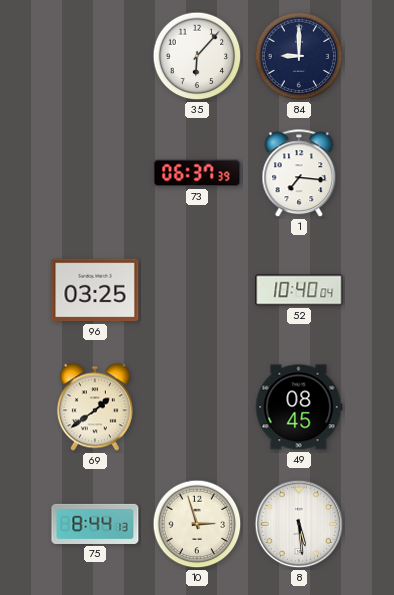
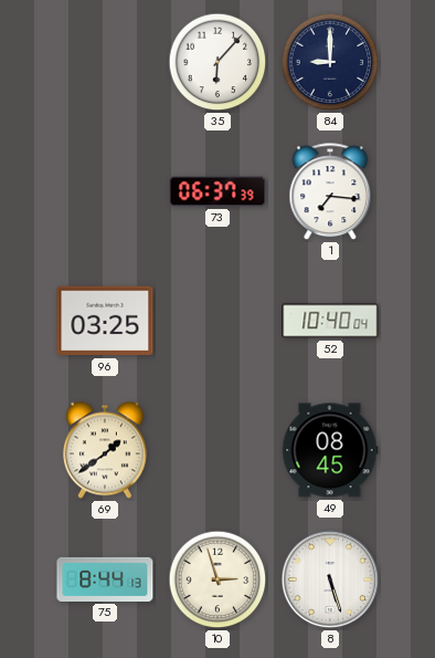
8: 5:29 -> 5:27
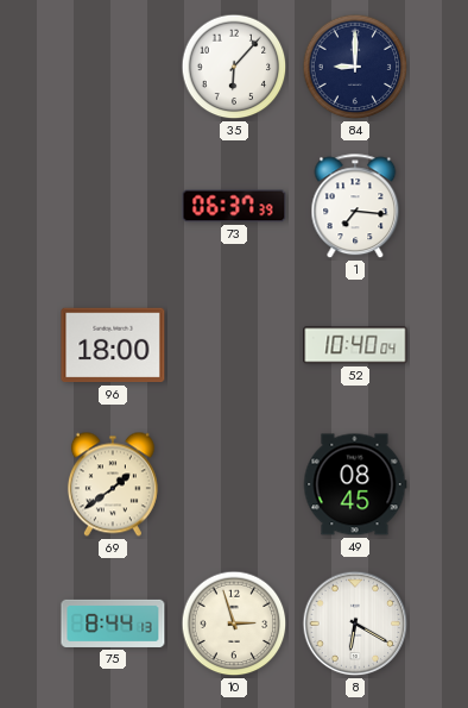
96: 03:25 -> 18:00
8: 5:27 -> 6:20
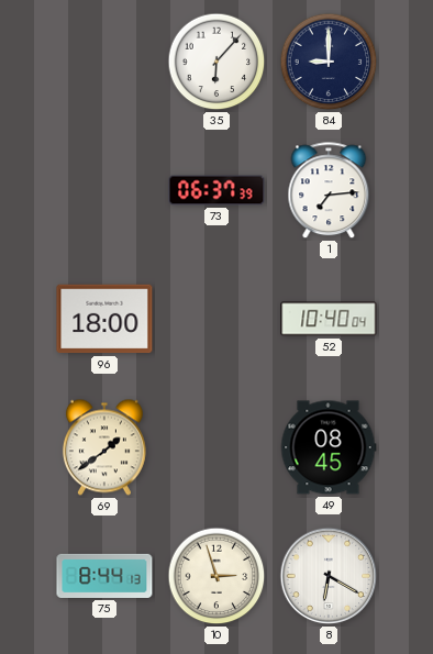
1: 7:16 -> 7:14
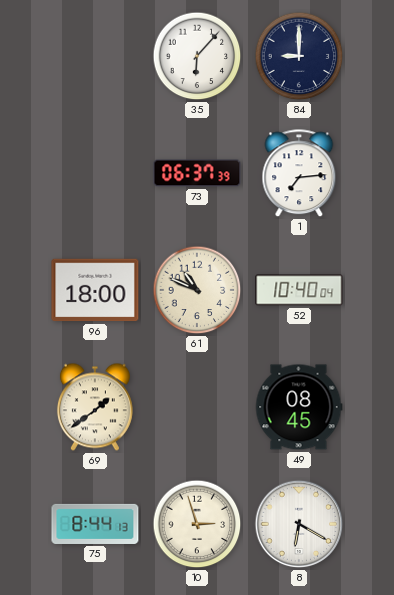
61: none -> 10:49
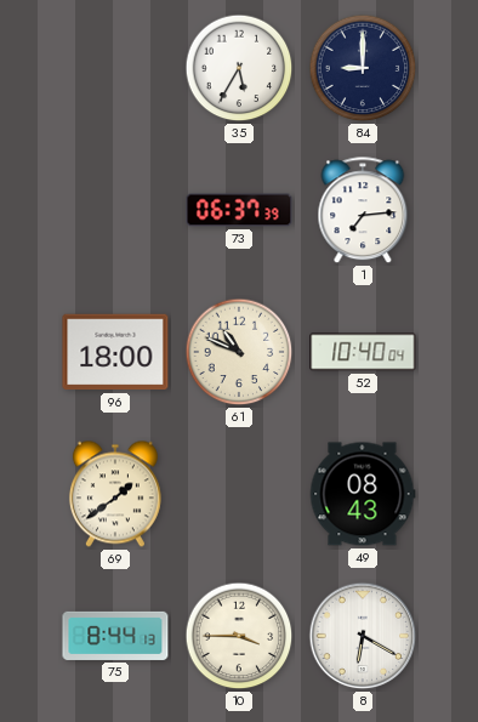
35: 6:07 -> 5:35
49: 08:45 -> 08:43
10: 2:57 -> 3:45
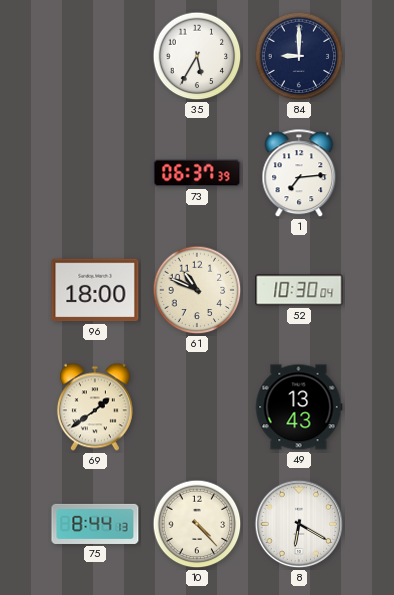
52: 10:40 -> 10:30
49: 08:43 -> 13:43
10: 3:45 -> 4:23
